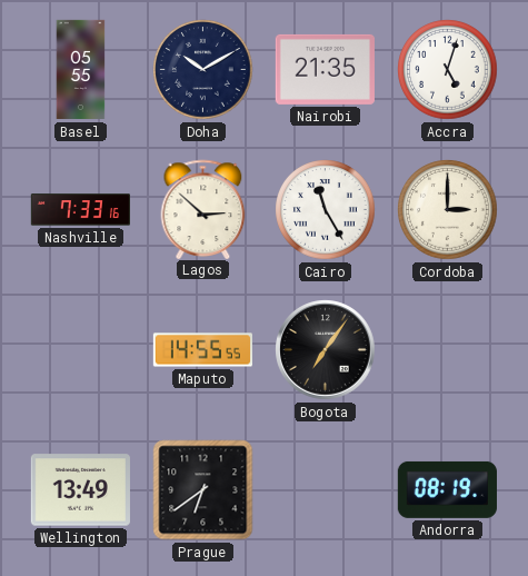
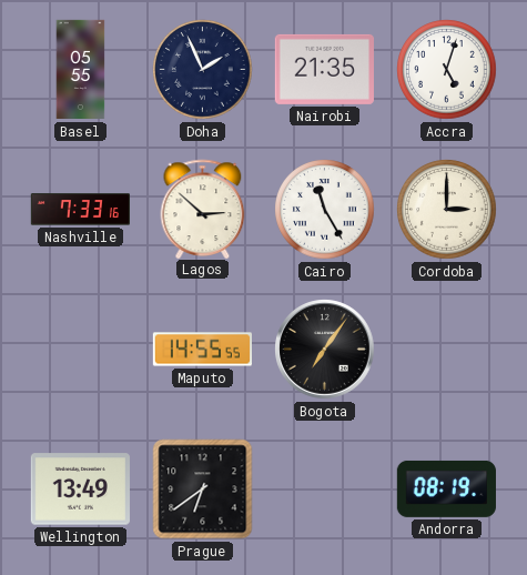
Doha: 10:10 -> 1:56
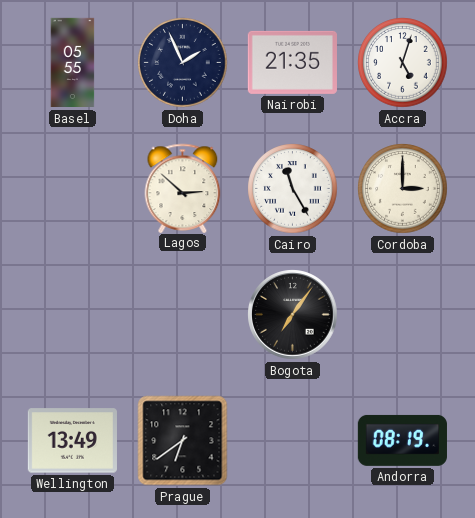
Nashville: 7:33 -> none
Maputo: 14:55 -> none
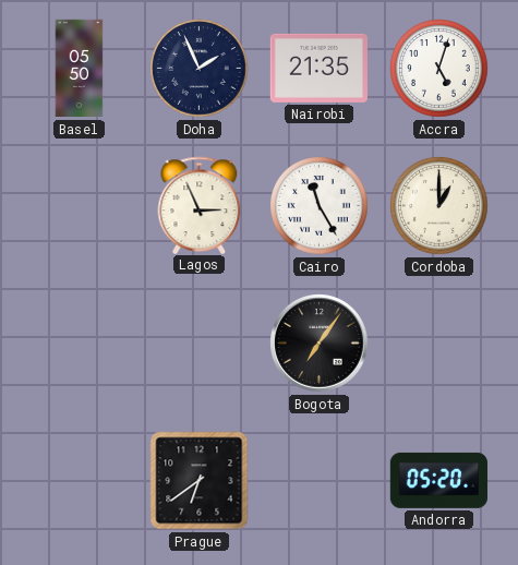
Basel: 05:55 -> 05:50
Lagos: 2:52 -> 2:56
Cordoba: 3:00 -> 1:00
Wellington: 13:49 -> none
Andorra: 08:19 -> 05:20
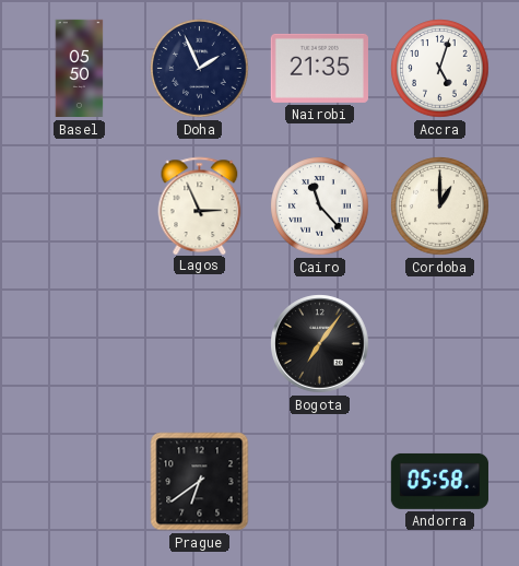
Cairo: 11:25 -> 11:23
Andorra: 05:20 -> 05:58
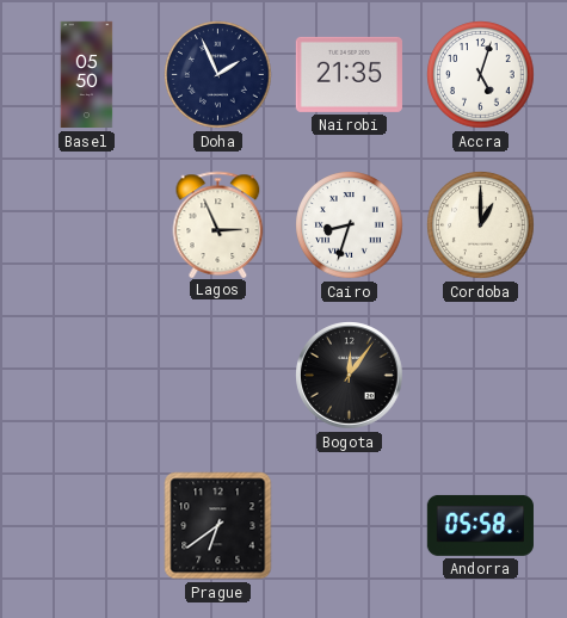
Cairo: 11:23 -> 8:33
Bogota: 7:06 -> 12:06
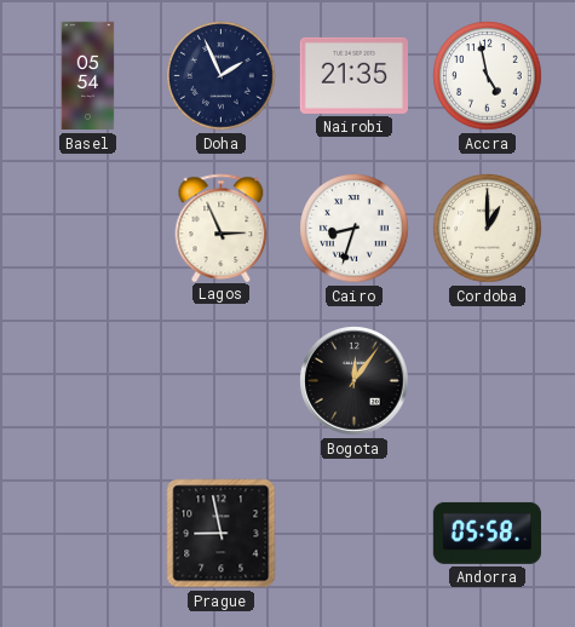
Basel: 05:50 -> 05:54
Accra: 5:03 -> 4:58
Prague: 6:39 -> 8:58
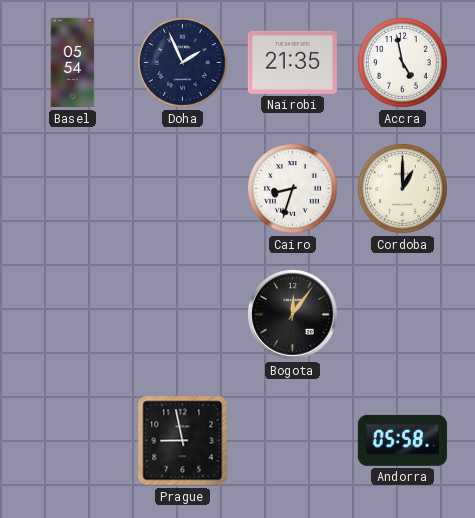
Lagos: 2:56 -> none
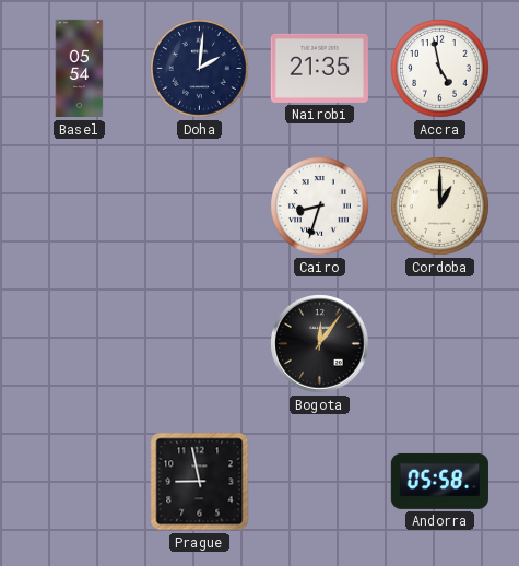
Doha: 1:56 -> 2:01
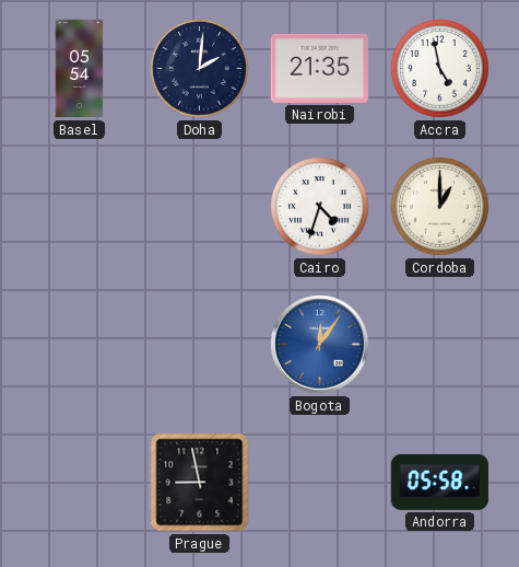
Cairo: 8:33 -> 4:33
Bogota dial: black -> blue
